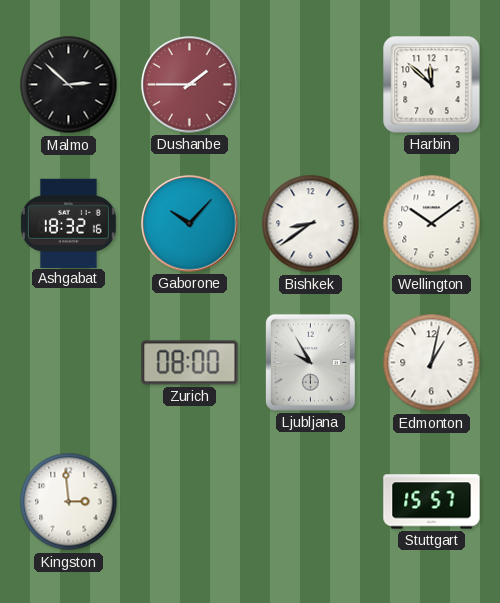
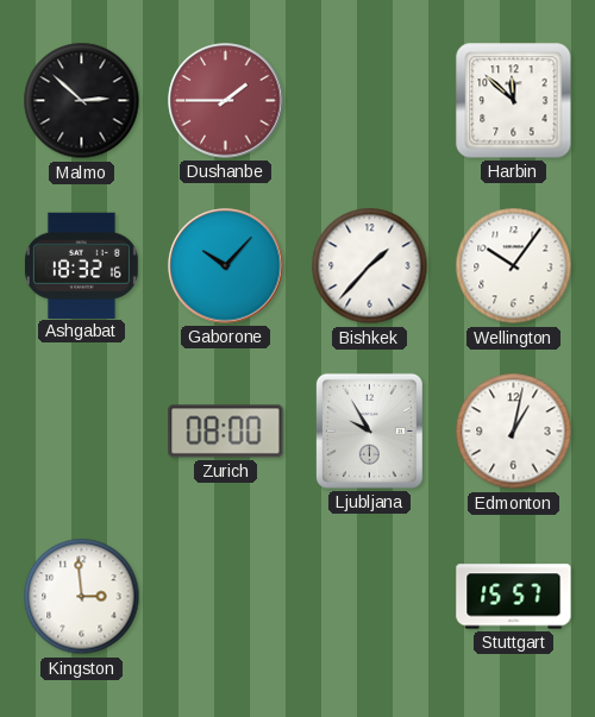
Bishkek: 8:39 -> 1:37
Wellington: 10:09 -> 10:06
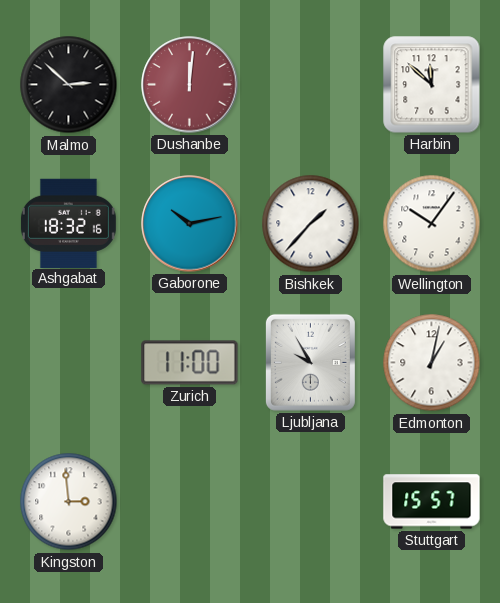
Dushanbe: 1:45 -> 12:01
Gaborone: 10:07 -> 10:13
Zurich: 08:00 -> 11:00
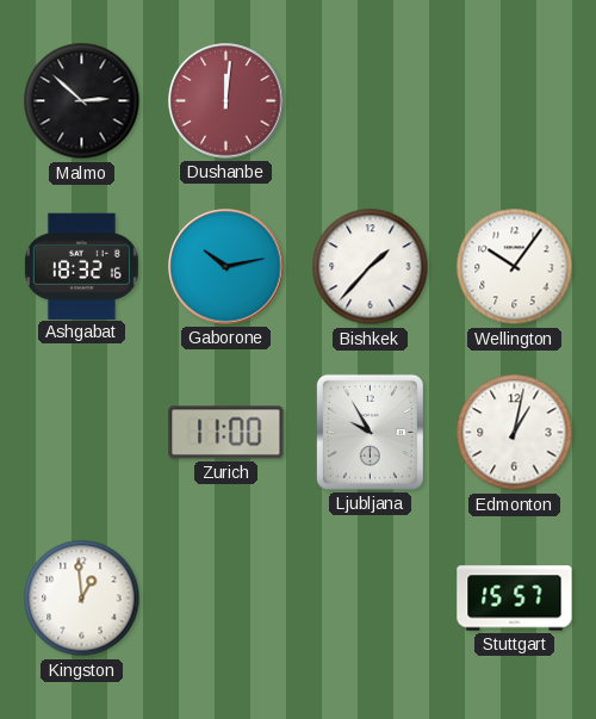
Harbin: 11:52 -> none
Kingston: 2:59 -> 12:59
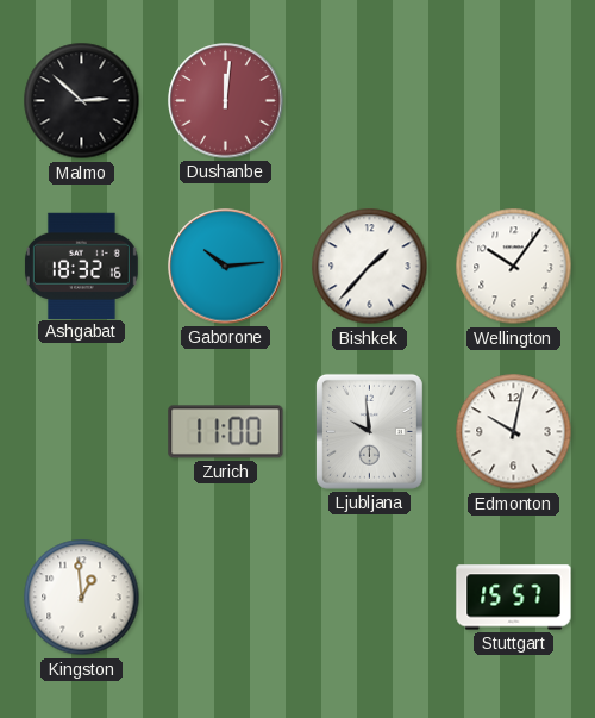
Gaborone: 10:13 -> 10:14
Ljubljana: 9:55 -> 9:59
Edmonton: 1:02 -> 10:02
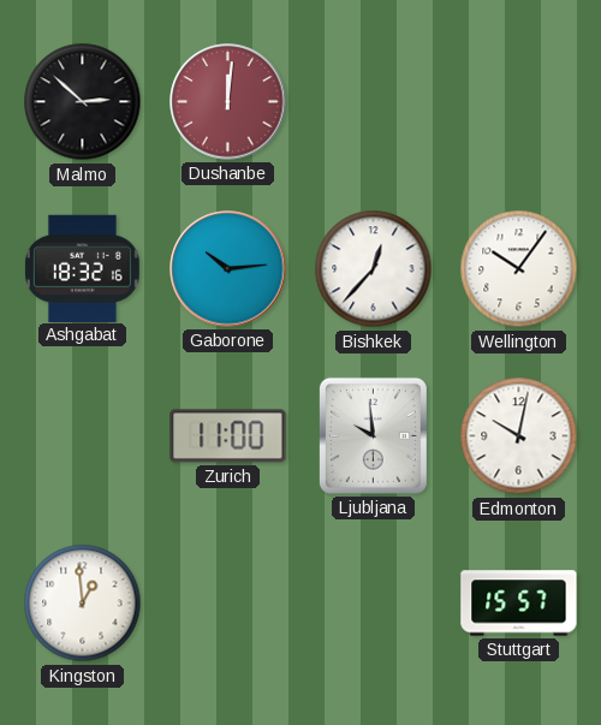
Bishkek: 1:37 -> 12:37
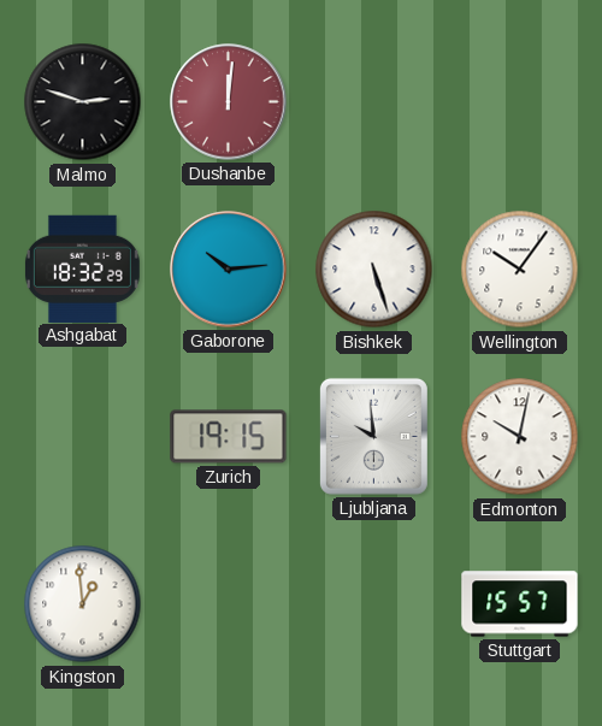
Malmo: 2:52 -> 2:48
Ashgabat: 18:32:16 -> 18:32:29
Bishkek: 12:37 -> 5:27
Zurich: 11:00 -> 19:15
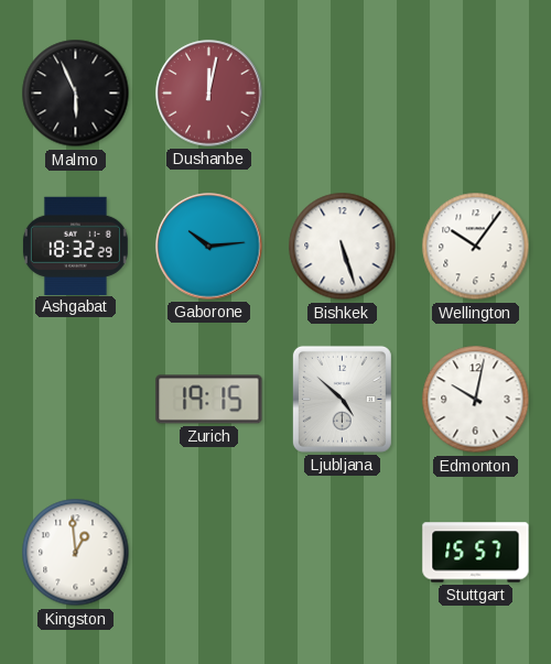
Malmo: 2:48 -> 5:56
Dushanbe: 12:01 -> 12:02
Ljubljana: 9:59 -> 4:52
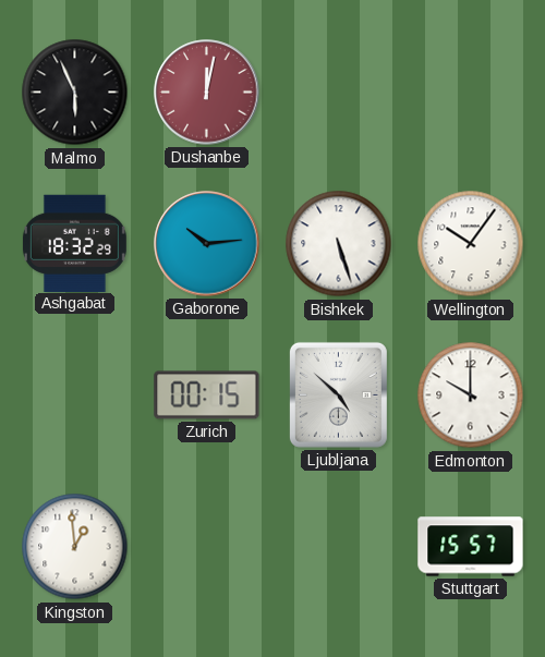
Zurich: 19:15 -> 00:15
Edmonton: 10:02 -> 10:00
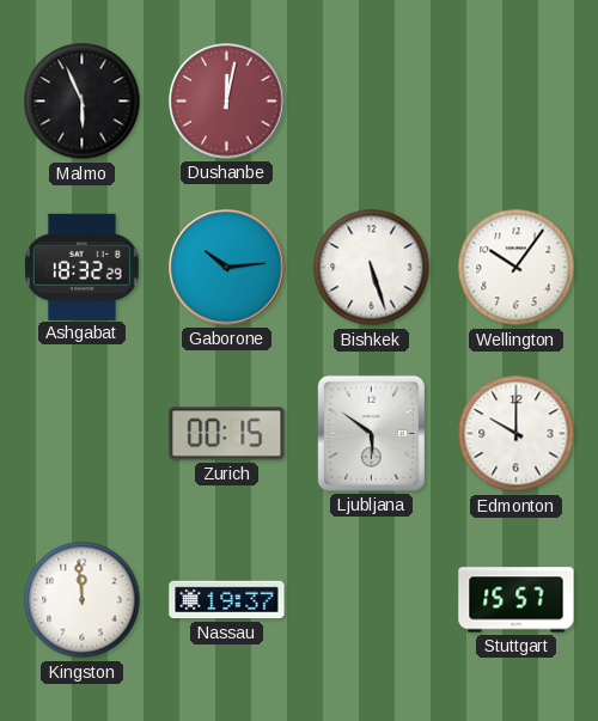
Ljubljana: 4:52 -> 5:51
Kingston: 12:59 -> 11:59
Nassau: none -> 19:37
